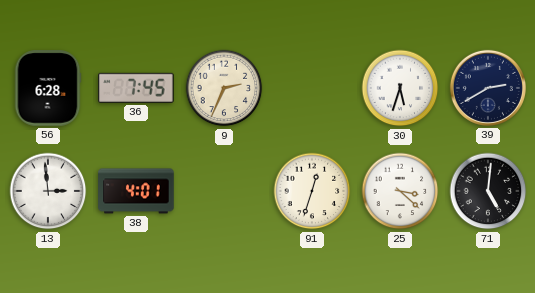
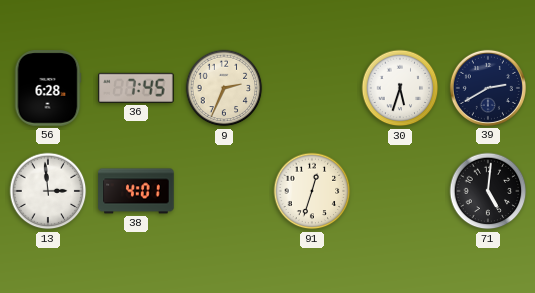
25: 3:22 -> none
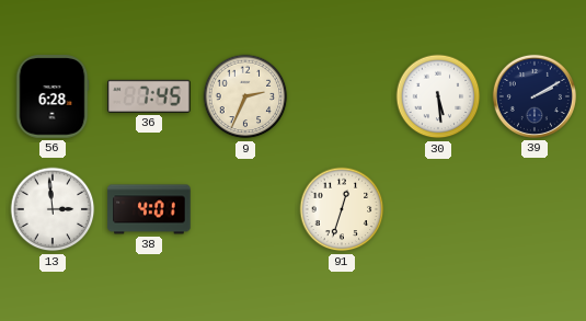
30: 5:33 -> 5:29
39: 2:40 -> 2:10
71: 5:01 -> none
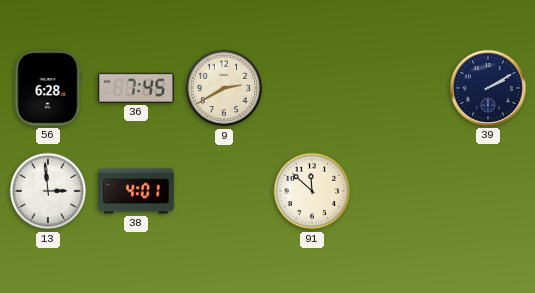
9: 2:34 -> 2:40
30: 5:29 -> none
91: 12:33 -> 11:52
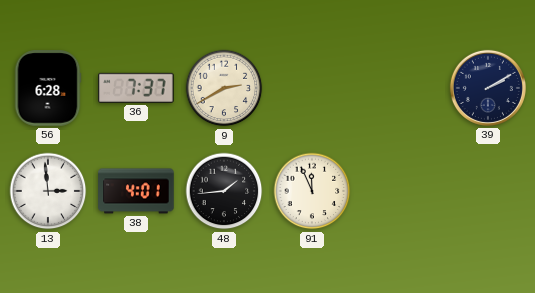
36: 7:45 -> 7:37
48: none -> 1:44
91: 11:52 -> 11:56
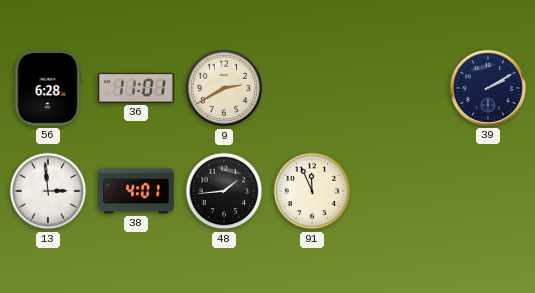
36: 7:37 -> 11:01
